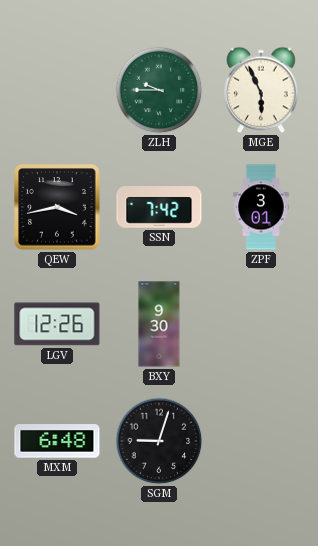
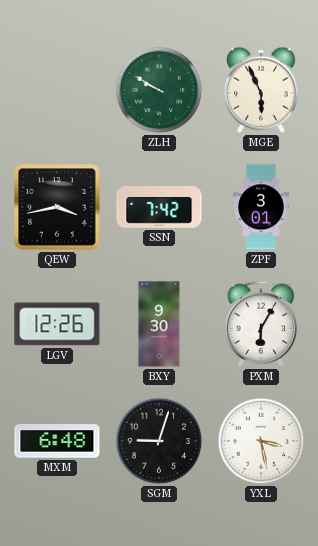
ZLH: 9:45 -> 9:50
PXM: none -> 6:05
YXL: none -> 3:28
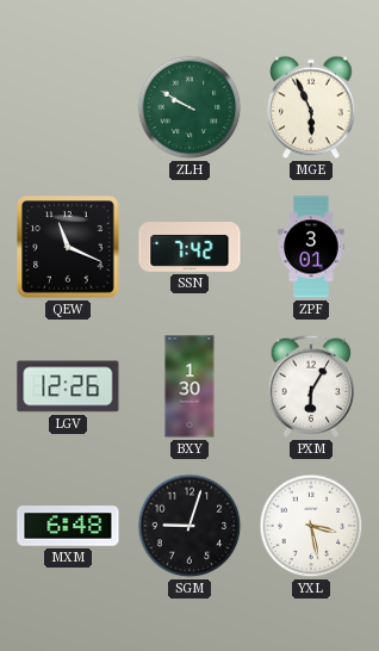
QEW: 3:43 -> 11:19
BXY: 9:30 -> 1:30
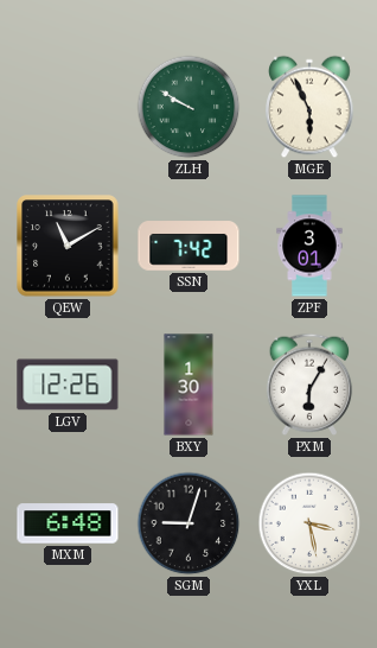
QEW: 11:19 -> 11:10
